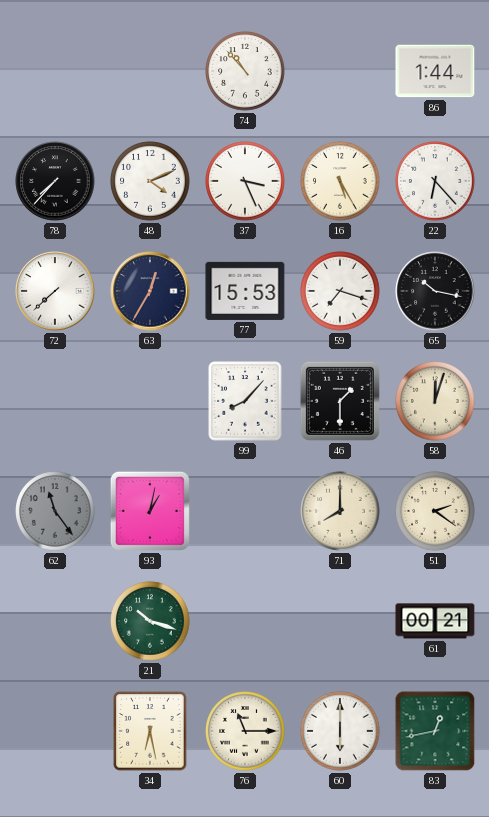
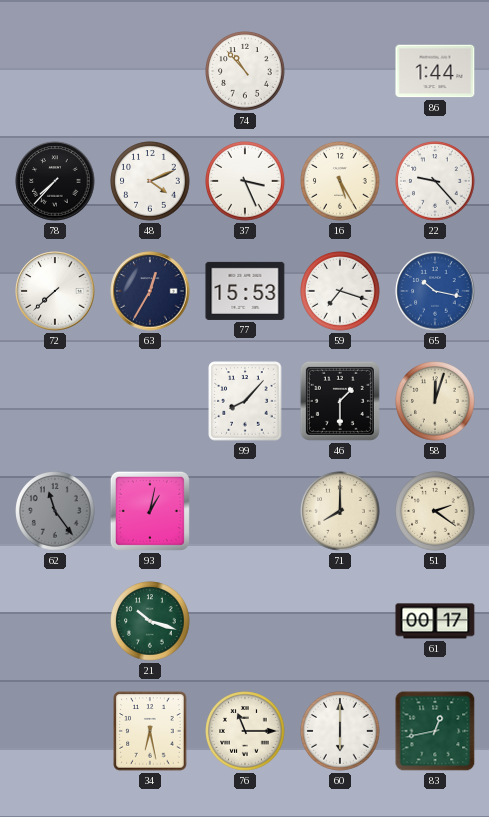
22: 6:23 -> 9:23
65 dial: black -> blue
61: 00:21 -> 00:17
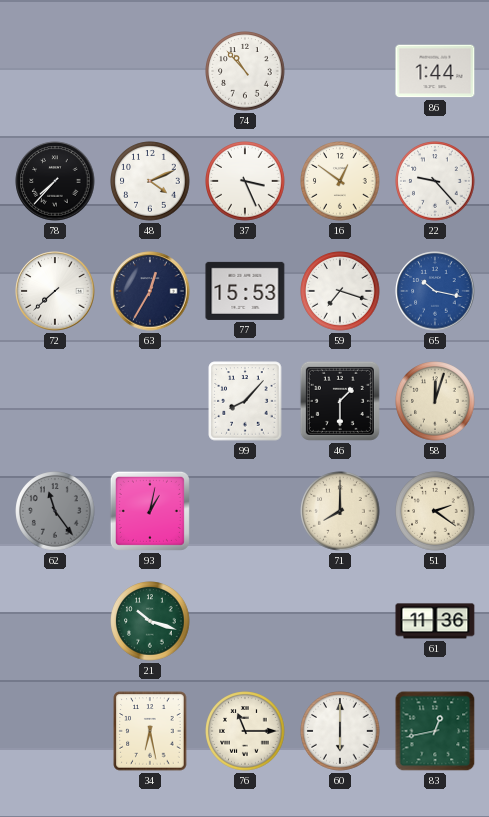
16: 5:25 -> 12:51
61: 00:17 -> 11:36
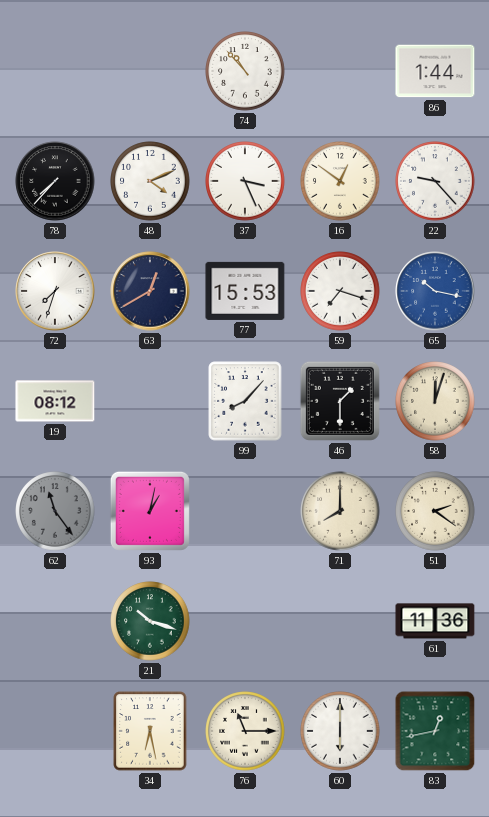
72: 7:38 -> 7:33
63: 12:35 -> 12:40
19: none -> 08:12
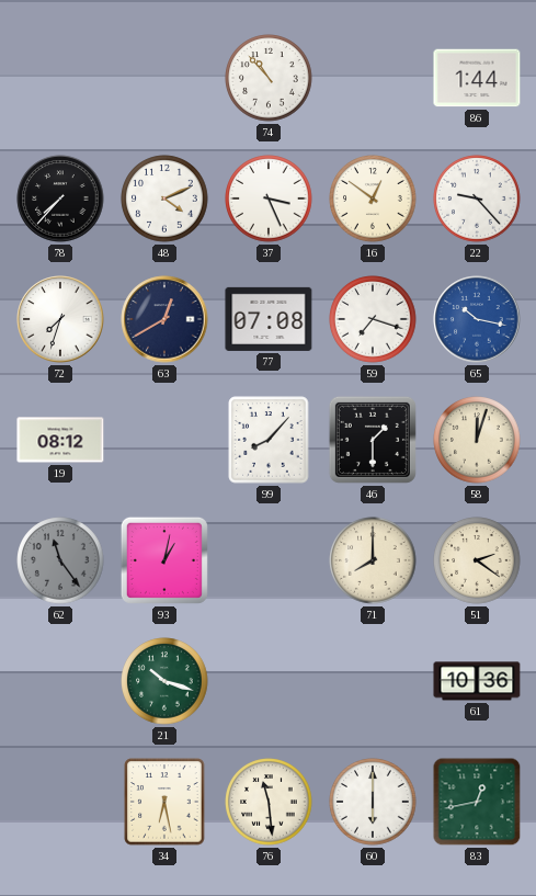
77: 15:53 -> 07:08
61: 11:36 -> 10:36
76: 11:15 -> 11:29
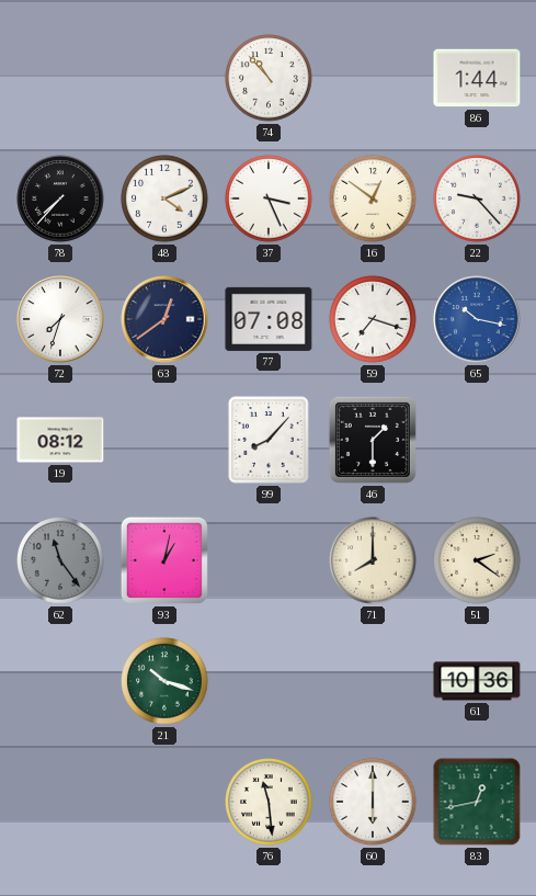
63: 12:40 -> 12:39
58: 12:03 -> none
34: 6:28 -> none
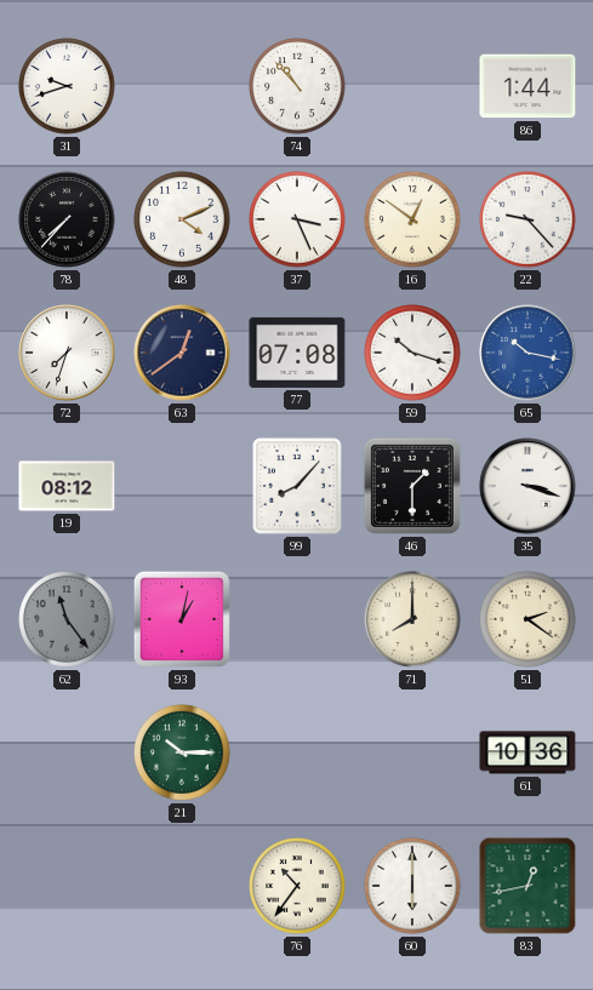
31: none -> 9:42
59: 7:18 -> 10:18
35: none -> 3:18
21: 10:18 -> 10:15
76: 11:29 -> 10:36
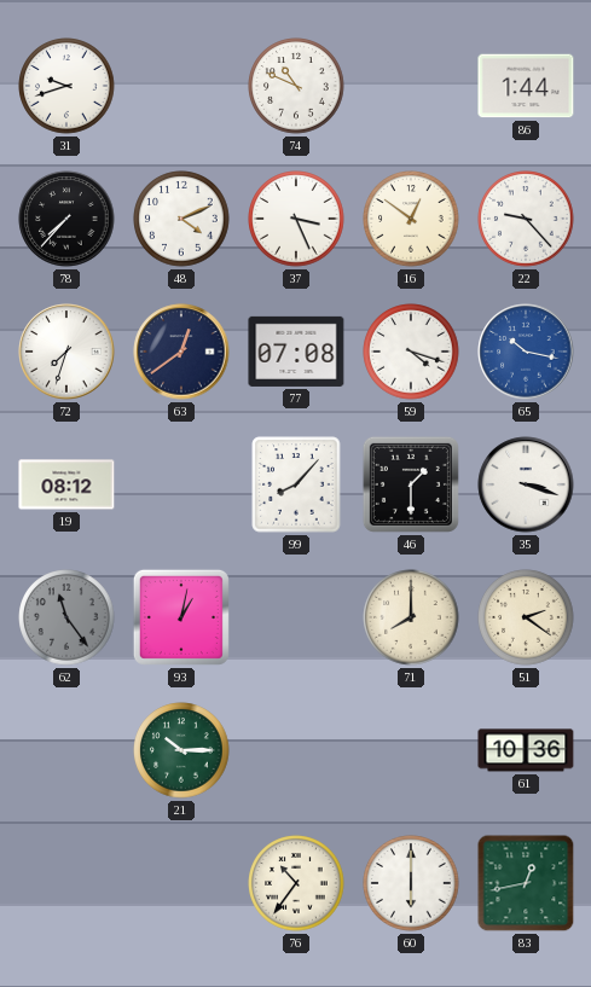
74: 10:53 -> 10:49
59: 10:18 -> 4:18
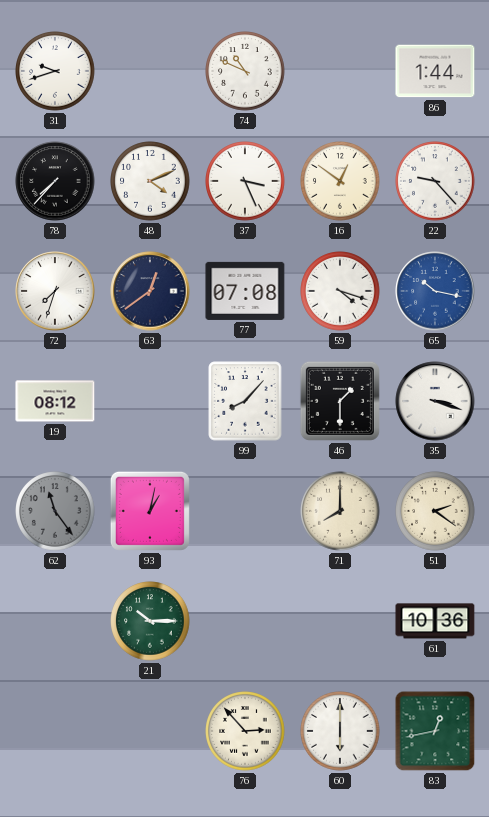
76: 10:36 -> 2:53
